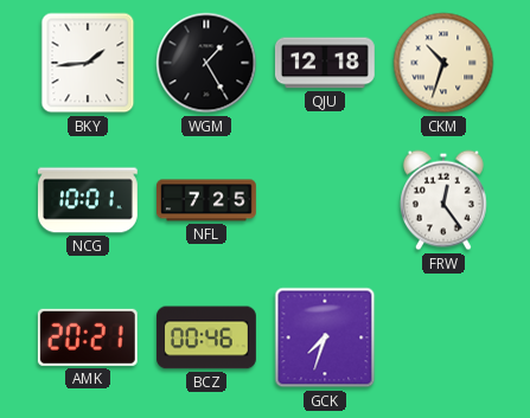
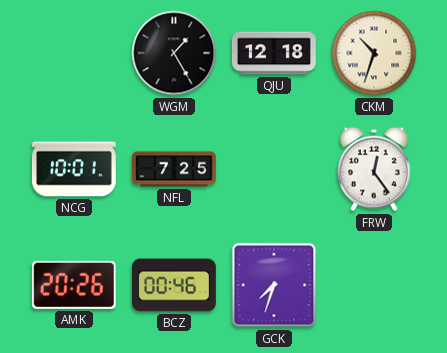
BKY: 1:44 -> none
AMK: 20:21 -> 20:26
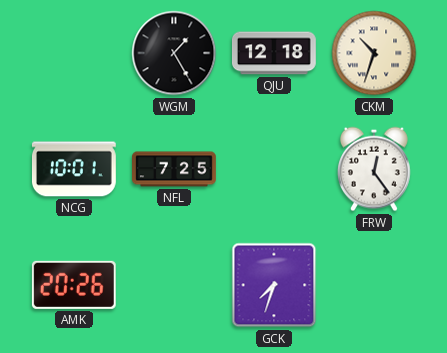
BCZ: 00:46 -> none
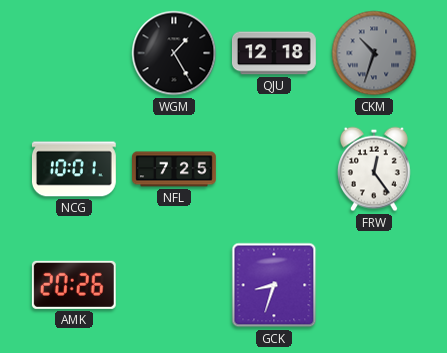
CKM dial: cream -> grey
GCK: 7:33 -> 8:33
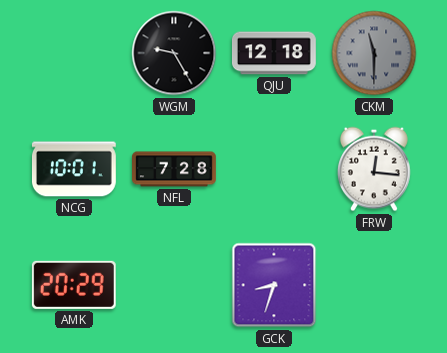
WGM: 1:25 -> 9:25
CKM: 10:33 -> 11:30
NFL: 7:25 -> 7:28
FRW: 12:24 -> 12:16
AMK: 20:26 -> 20:29
